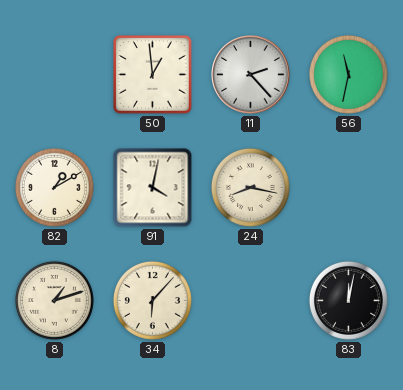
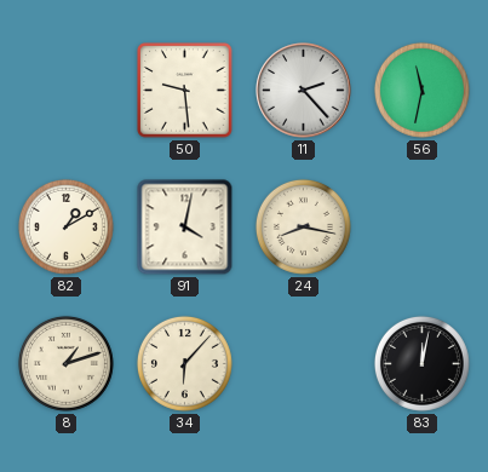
50: 12:59 -> 9:29
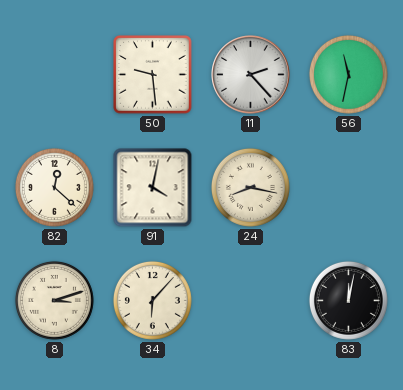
82: 1:10 -> 12:22
8: 1:12 -> 3:12
